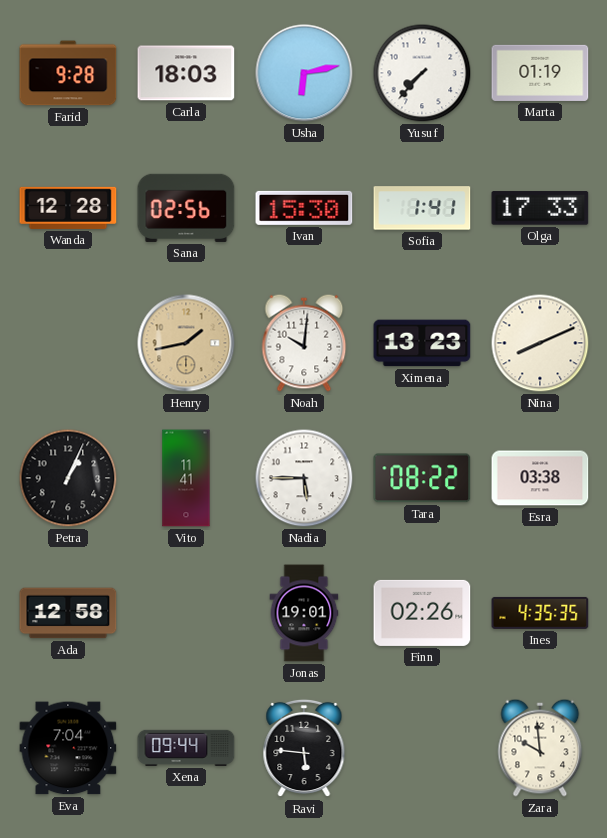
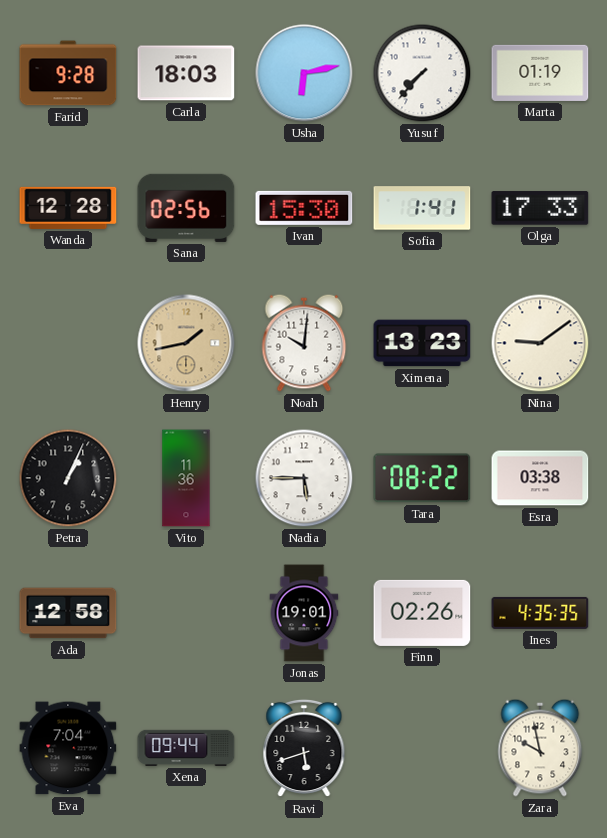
Nina: 8:11 -> 9:09
Vito: 11:41 -> 11:36
Ravi: 5:46 -> 5:42
Zara: 9:59 -> 9:58
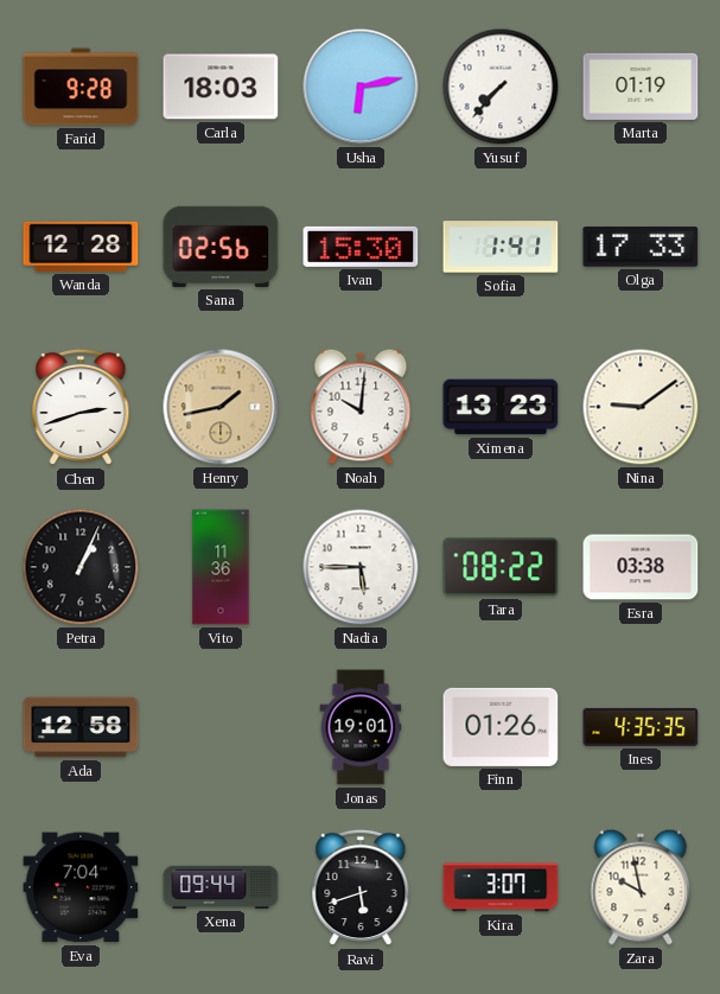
Chen: none -> 2:42
Finn: 02:26 -> 01:26
Kira: none -> 3:07
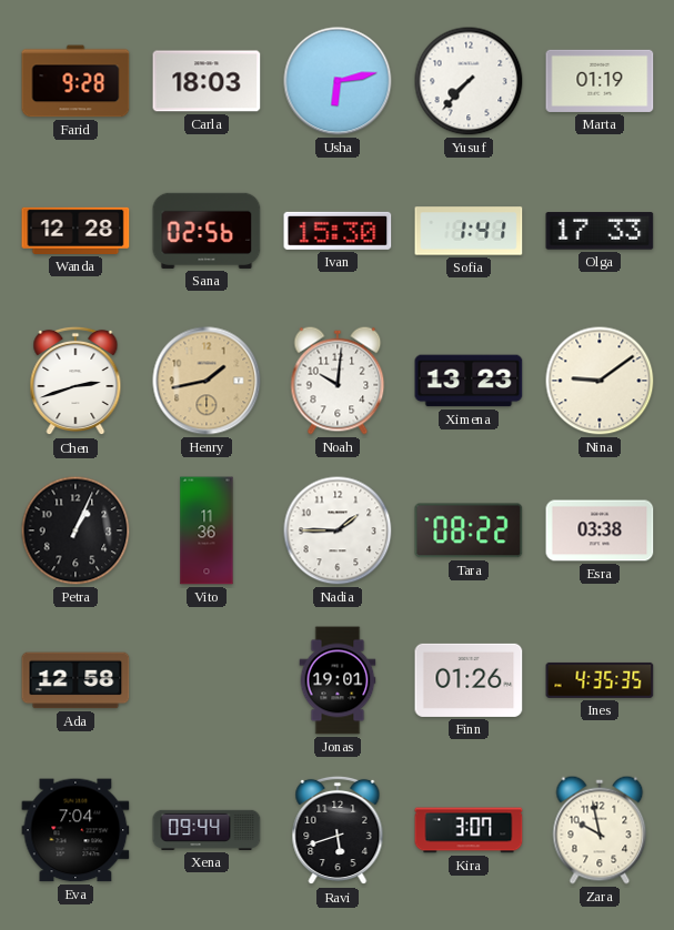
Nadia: 5:45 -> 1:45
